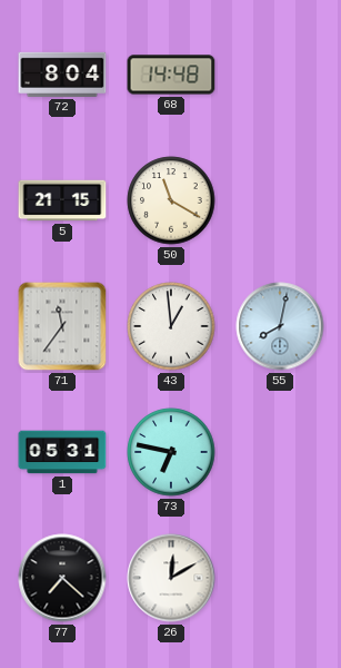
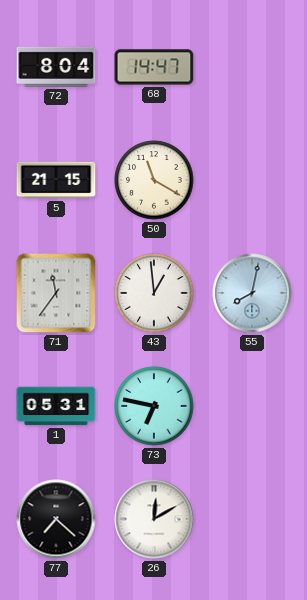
68: 14:48 -> 14:47
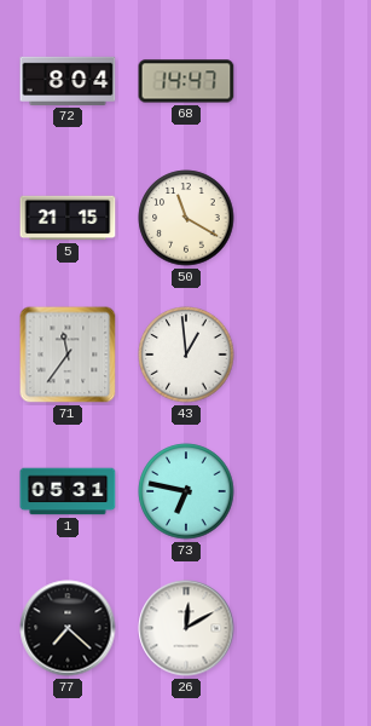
55: 8:02 -> none
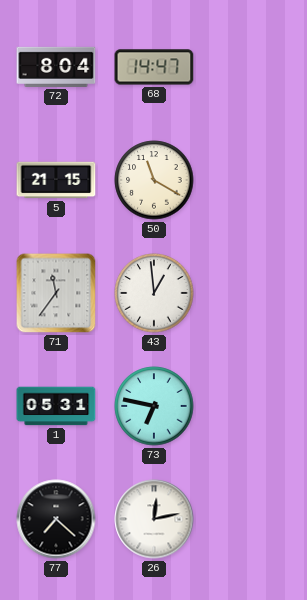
26: 12:10 -> 12:13
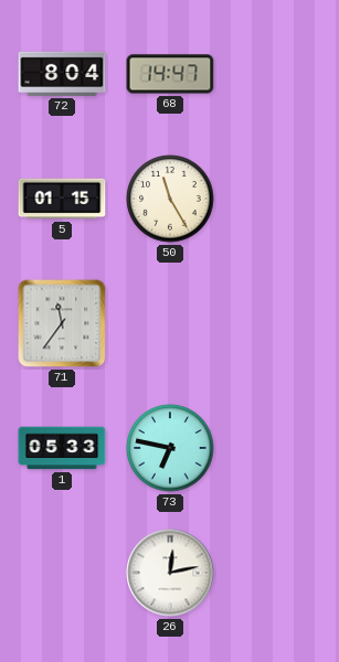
5: 21:15 -> 01:15
50: 11:20 -> 11:25
43: 12:59 -> none
1: 05:31 -> 05:33
77: 7:22 -> none
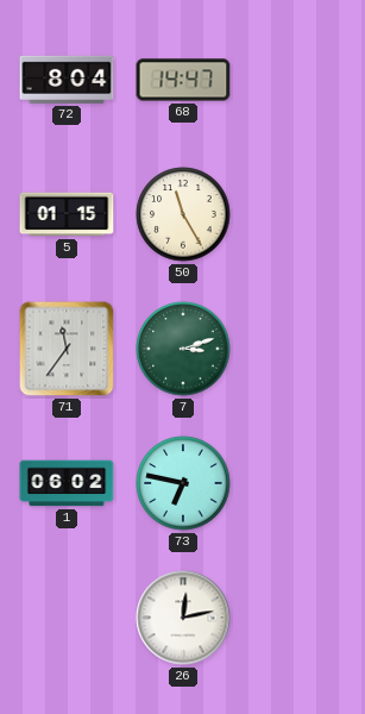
7: none -> 3:12
1: 05:33 -> 06:02
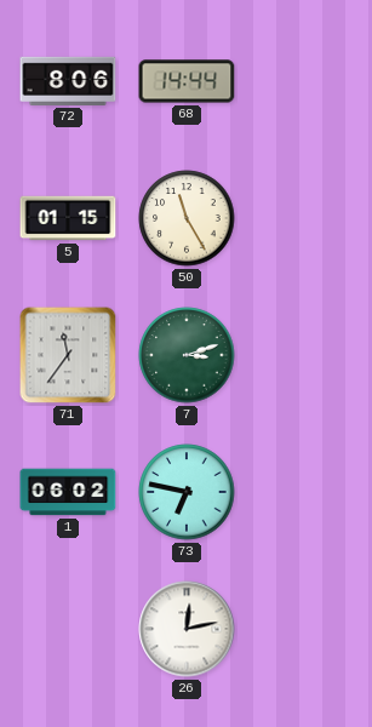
72: 8:04 -> 8:06
68: 14:47 -> 14:44
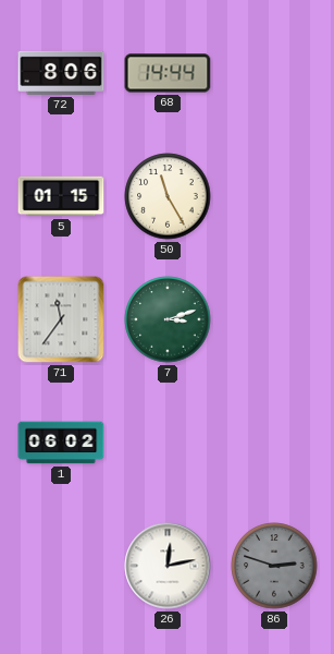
73: 6:47 -> none
86: none -> 2:48
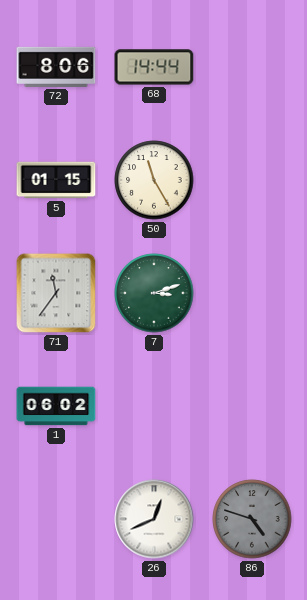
26: 12:13 -> 12:41
86: 2:48 -> 4:48
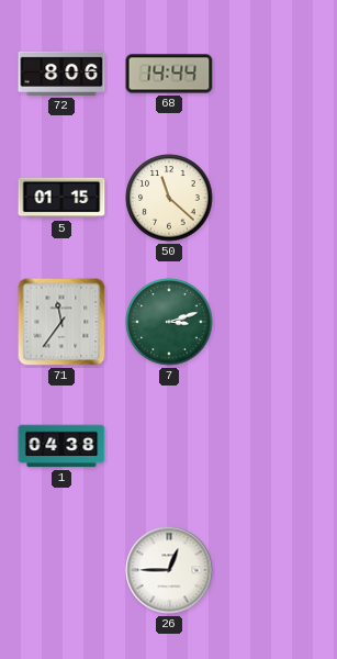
50: 11:25 -> 11:22
1: 06:02 -> 04:38
26: 12:41 -> 12:45
86: 4:48 -> none
